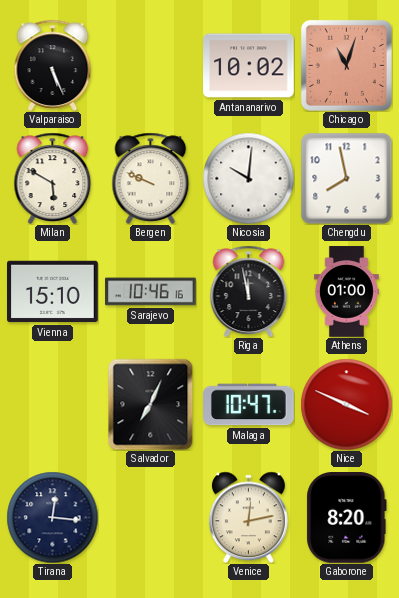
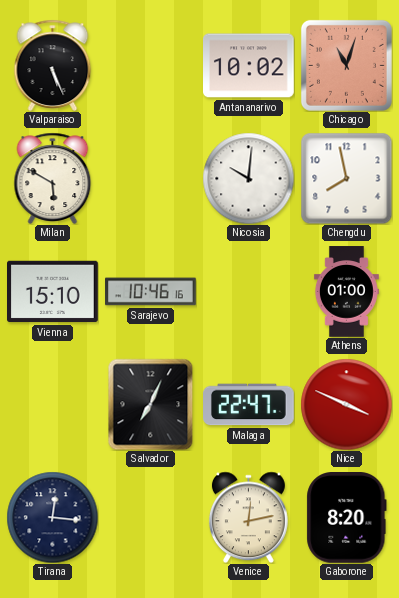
Bergen: 9:49 -> none
Riga: 11:58 -> none
Malaga: 10:47 -> 22:47
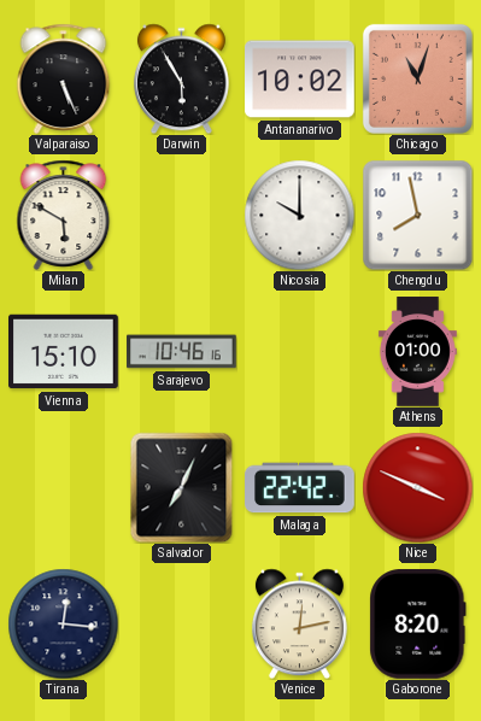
Darwin: none -> 5:55
Nicosia: 10:01 -> 10:00
Malaga: 22:47 -> 22:42
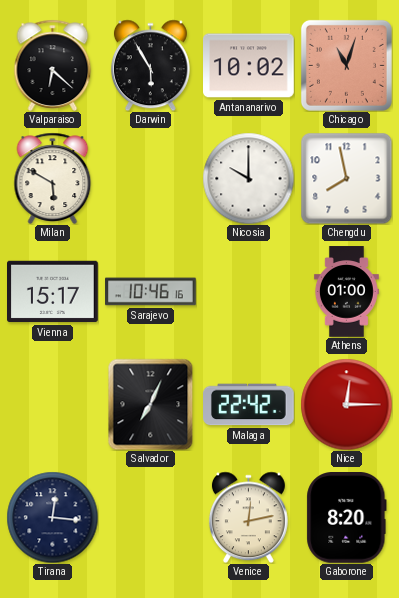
Valparaiso: 5:26 -> 6:22
Vienna: 15:10 -> 15:17
Nice: 3:49 -> 12:15
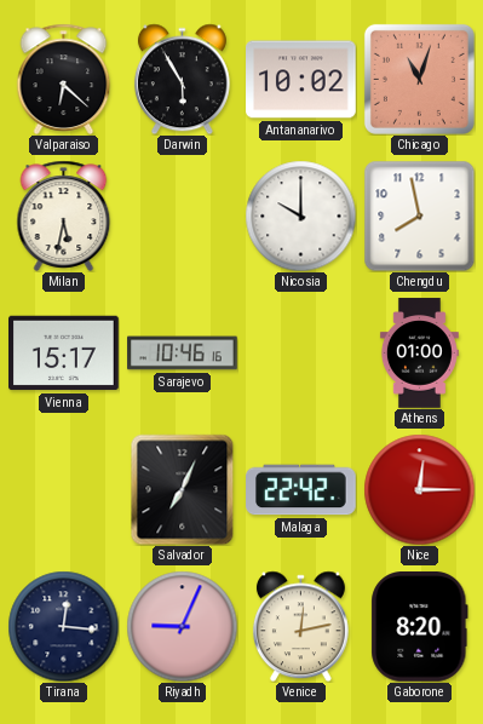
Milan: 5:50 -> 5:32
Riyadh: none -> 9:04
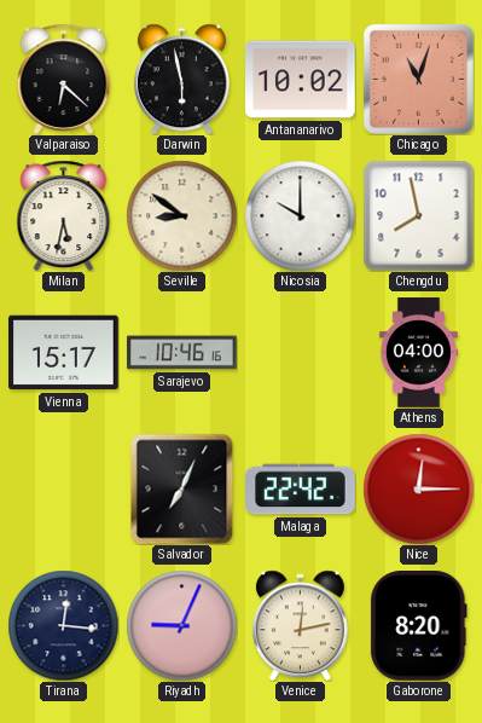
Darwin: 5:55 -> 5:58
Seville: none -> 8:51
Athens: 01:00 -> 04:00
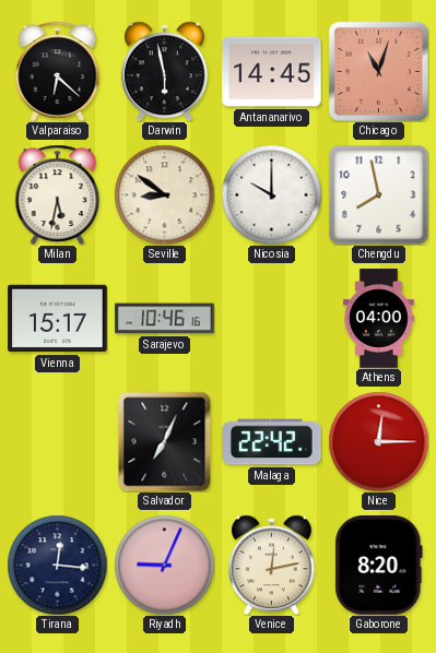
Antananarivo: 10:02 -> 14:45
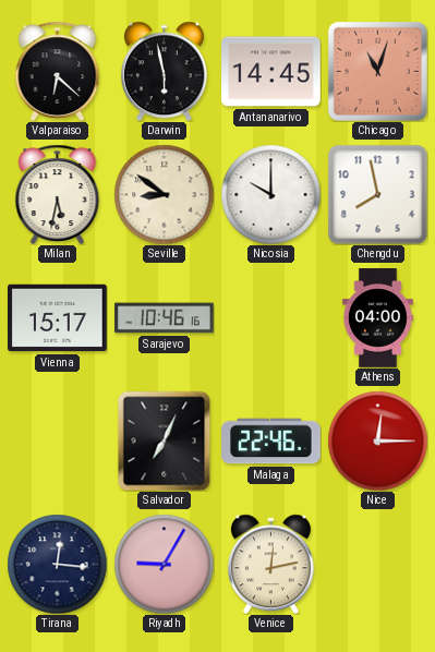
Malaga: 22:42 -> 22:46
Riyadh: 9:04 -> 9:05
Gaborone: 8:20 -> none
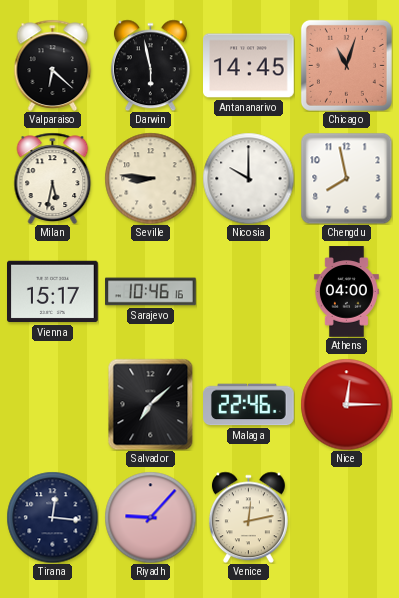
Seville: 8:51 -> 8:46
Salvador: 7:04 -> 7:08
Riyadh: 9:05 -> 9:07
